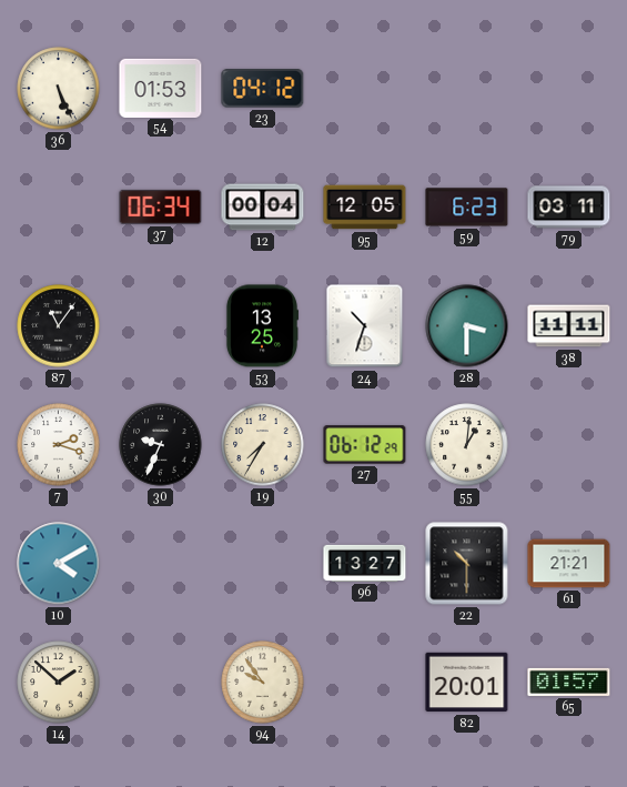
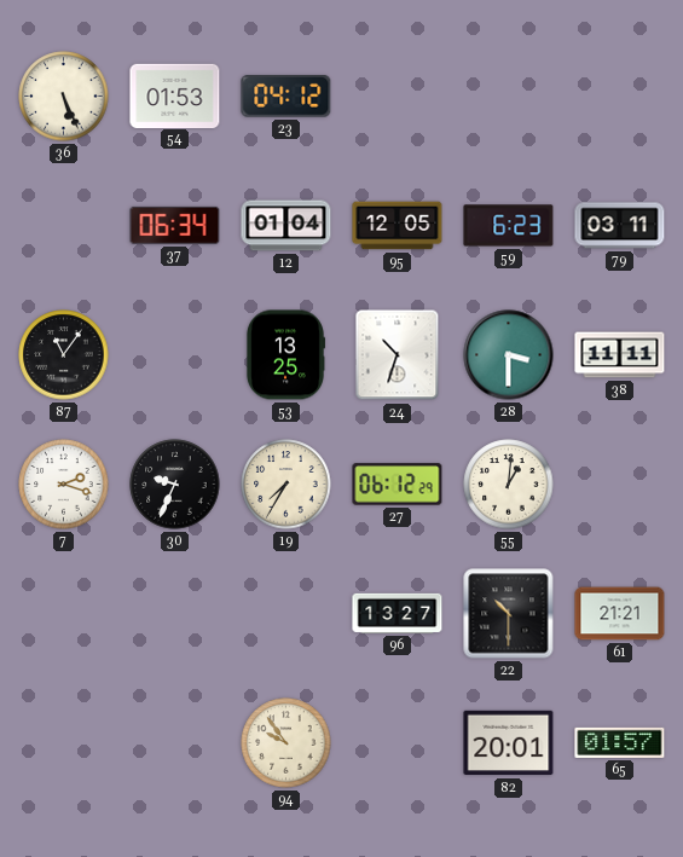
12: 00:04 -> 01:04
10: 4:10 -> none
14: 1:52 -> none
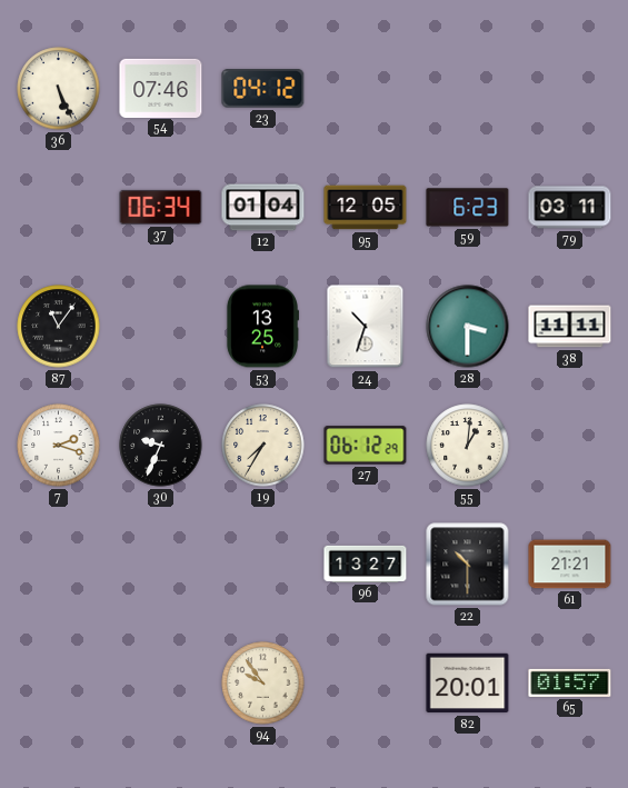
54: 01:53 -> 07:46
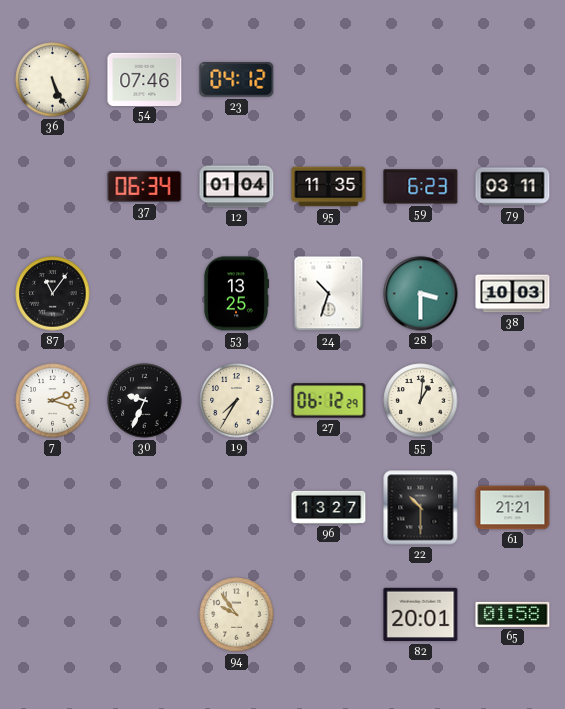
95: 12:05 -> 11:35
38: 11:11 -> 10:03
65: 01:57 -> 01:58
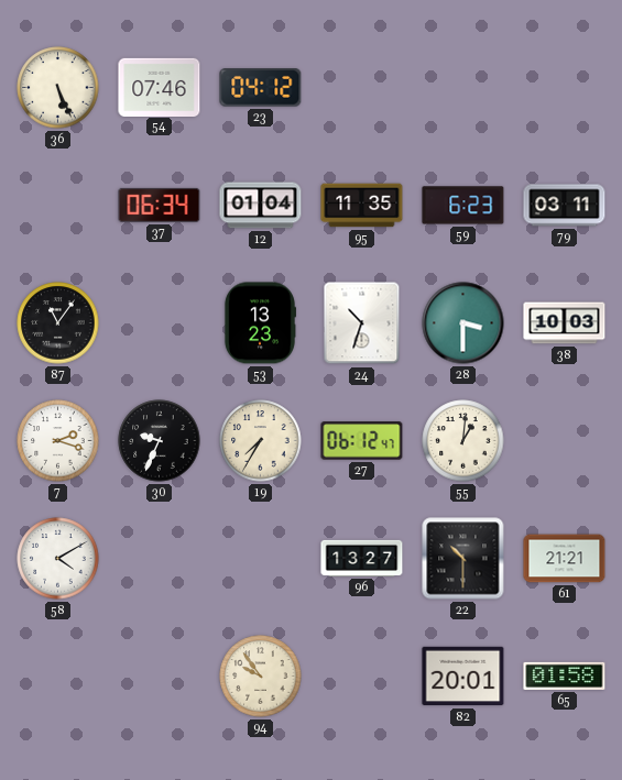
53: 13:25 -> 13:23
27: 06:12:29 -> 06:12:47
58: none -> 4:10
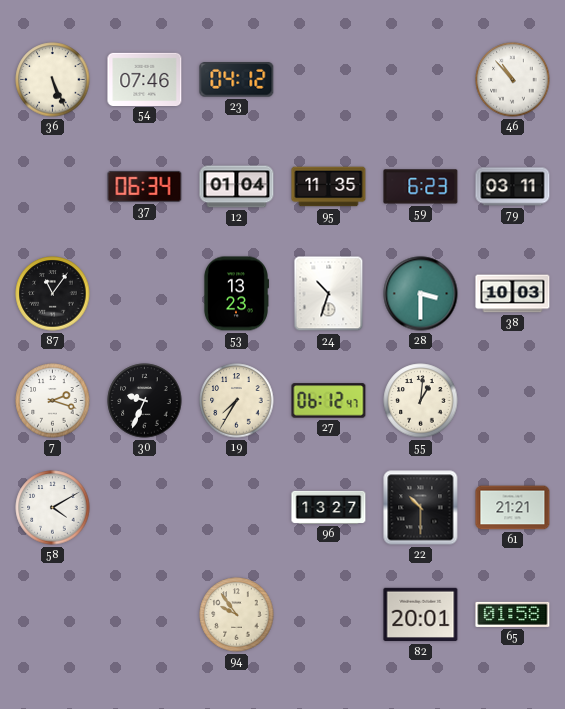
46: none -> 10:53
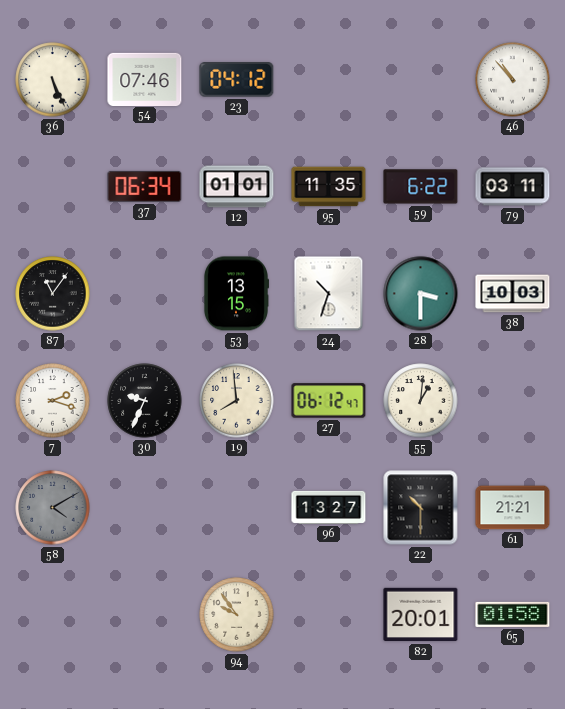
12: 01:04 -> 01:01
59: 6:23 -> 6:22
53: 13:23 -> 13:15
19: 7:35 -> 7:59
58 dial: white -> grey
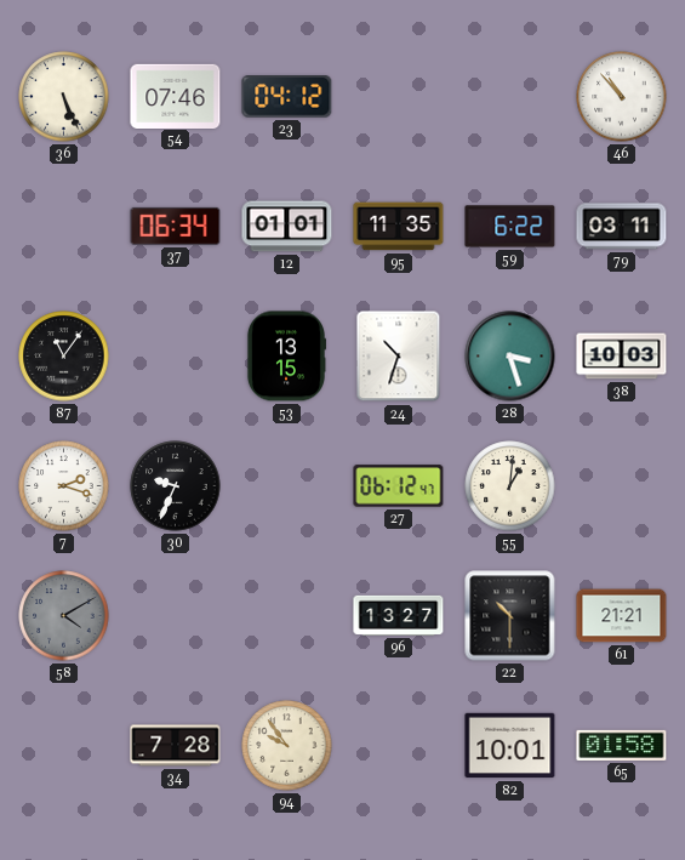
28: 3:30 -> 3:27
19: 7:59 -> none
34: none -> 7:28
82: 20:01 -> 10:01
